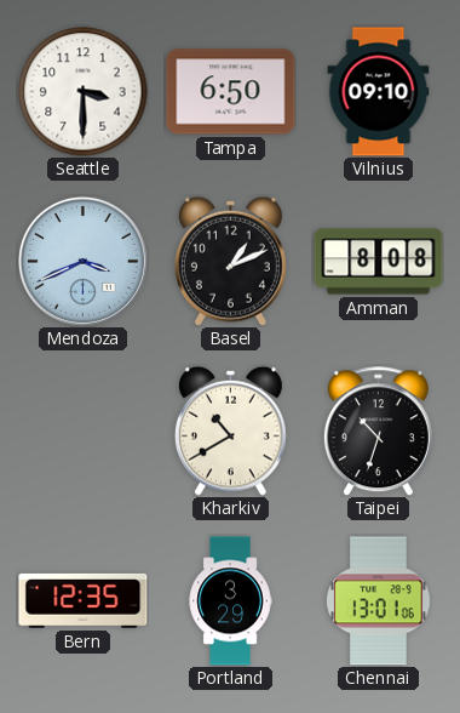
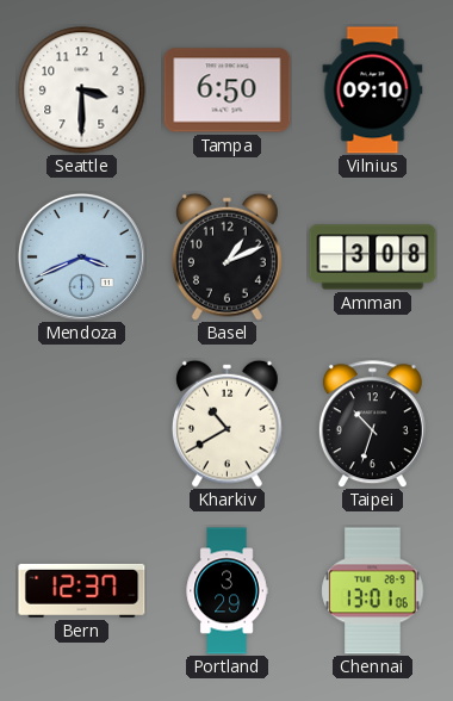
Amman: 8:08 -> 3:08
Bern: 12:35 -> 12:37
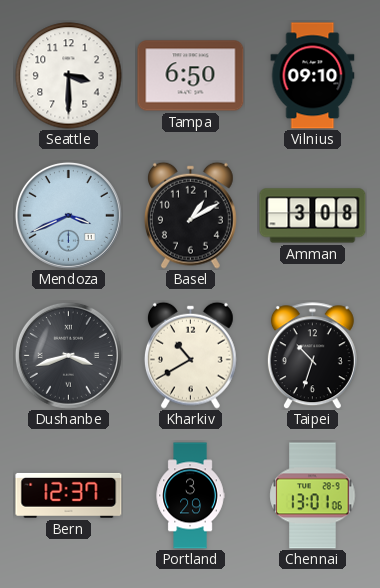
Basel: 1:11 -> 1:10
Dushanbe: none -> 3:42
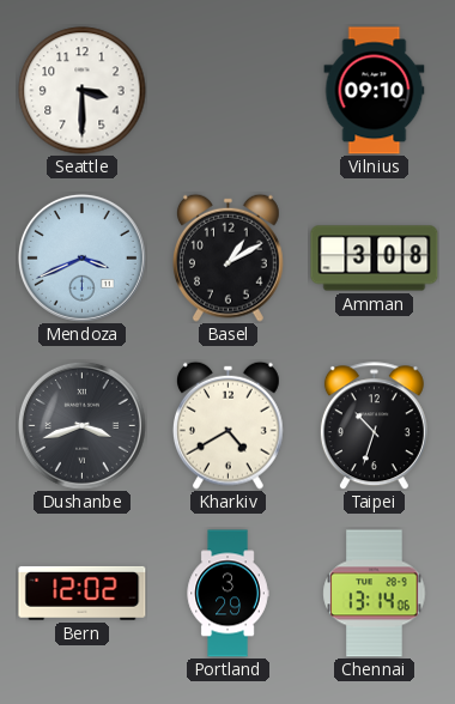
Tampa: 6:50 -> none
Kharkiv: 10:40 -> 4:40
Bern: 12:37 -> 12:02
Chennai: 13:01 -> 13:14
